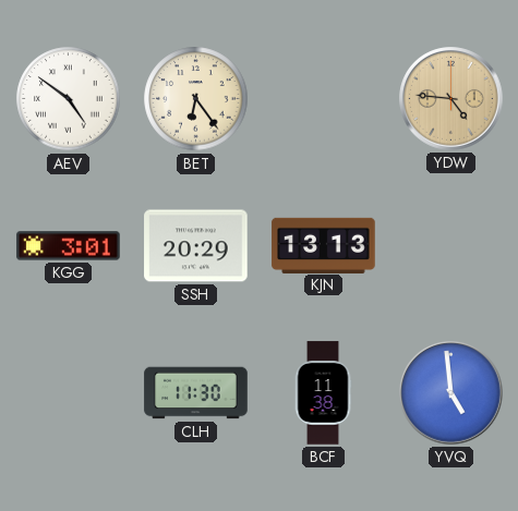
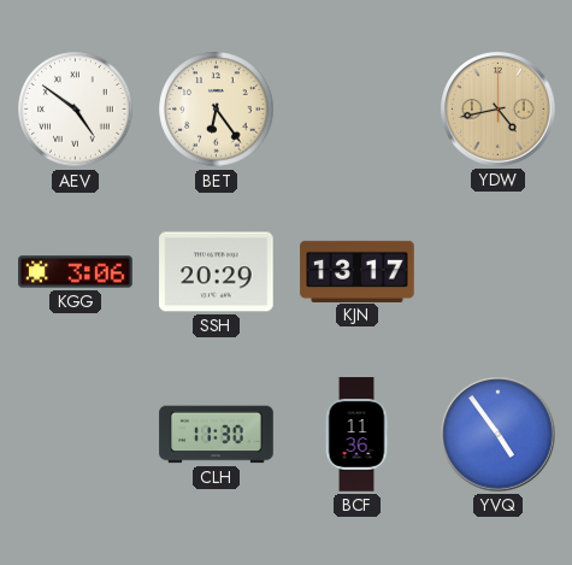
YDW: 4:46 -> 4:43
KGG: 3:01 -> 3:06
KJN: 13:13 -> 13:17
BCF: 11:38 -> 11:36
YVQ: 4:59 -> 4:54
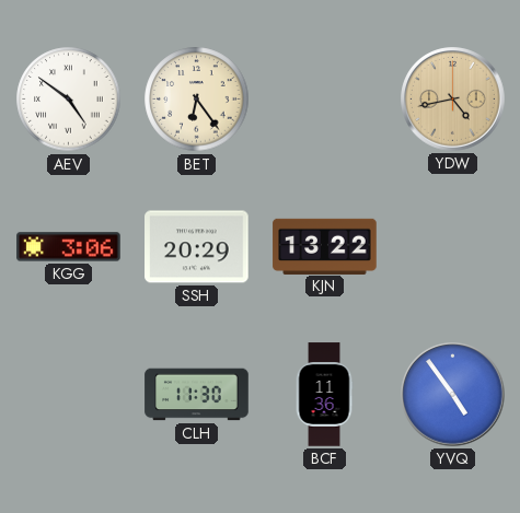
KJN: 13:17 -> 13:22
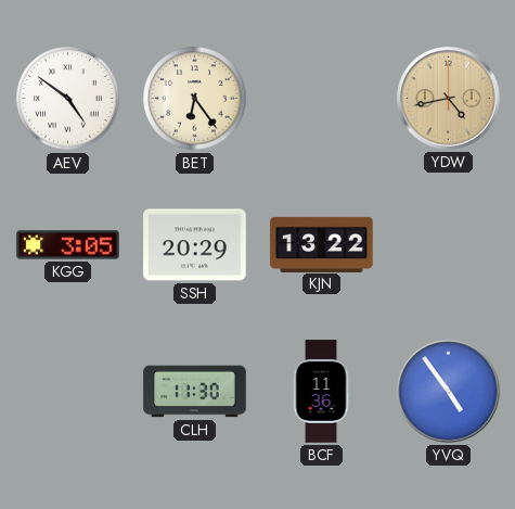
KGG: 3:06 -> 3:05
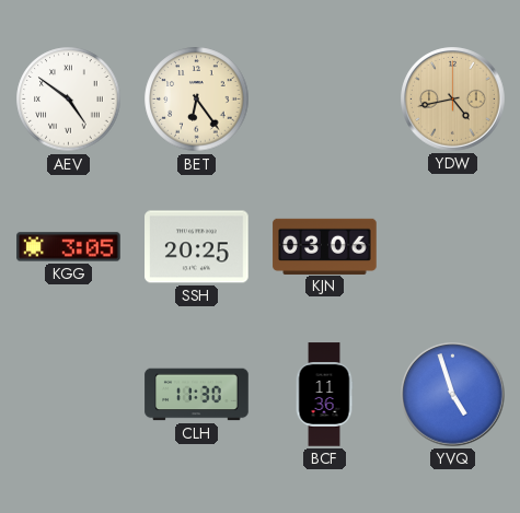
SSH: 20:29 -> 20:25
KJN: 13:22 -> 03:06
YVQ: 4:54 -> 4:57
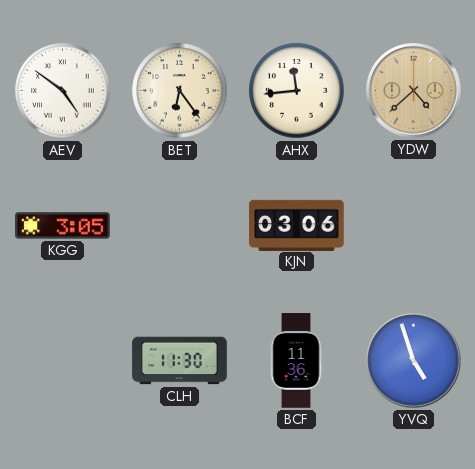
AHX: none -> 11:44
YDW: 4:43 -> 4:38
SSH: 20:25 -> none
